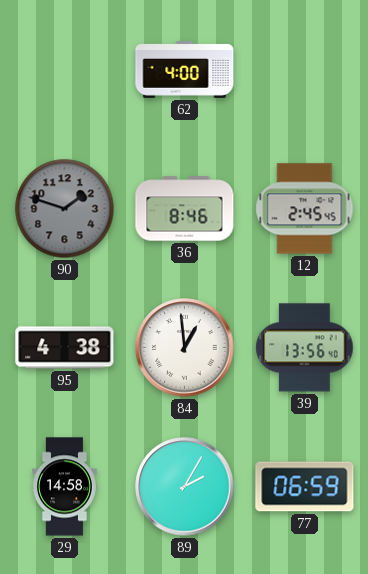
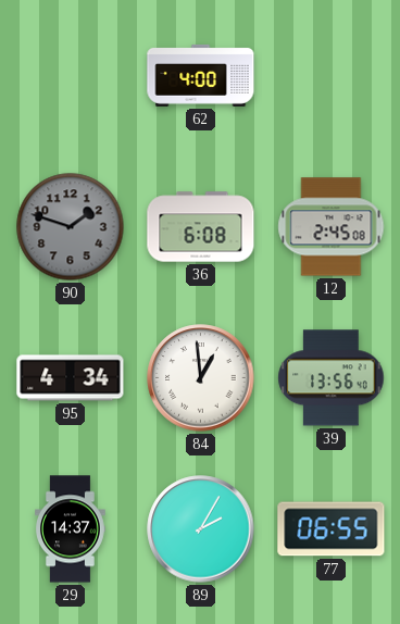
36: 8:46 -> 6:08
12: 2:45:45 -> 2:45:08
95: 4:38 -> 4:34
29: 14:58 -> 14:37
77: 06:59 -> 06:55
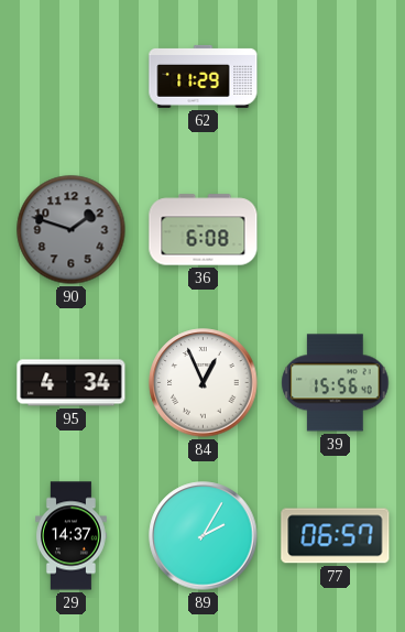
62: 4:00 -> 11:29
12: 2:45 -> none
84: 12:59 -> 12:56
39: 13:56 -> 15:56
77: 06:55 -> 06:57
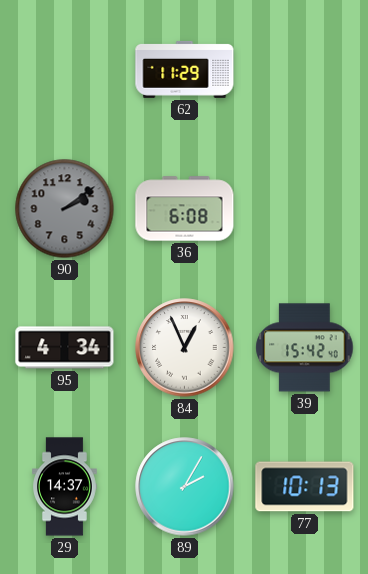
90: 1:48 -> 2:09
39: 15:56 -> 15:42
77: 06:57 -> 10:13
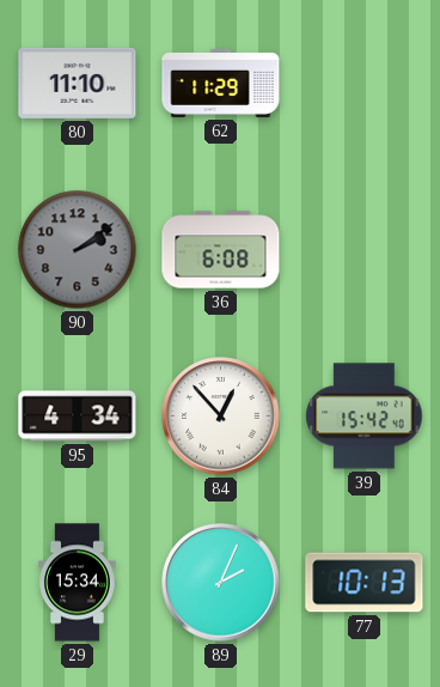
80: none -> 11:10
84: 12:56 -> 12:53
29: 14:37 -> 15:34
89: 2:05 -> 2:04
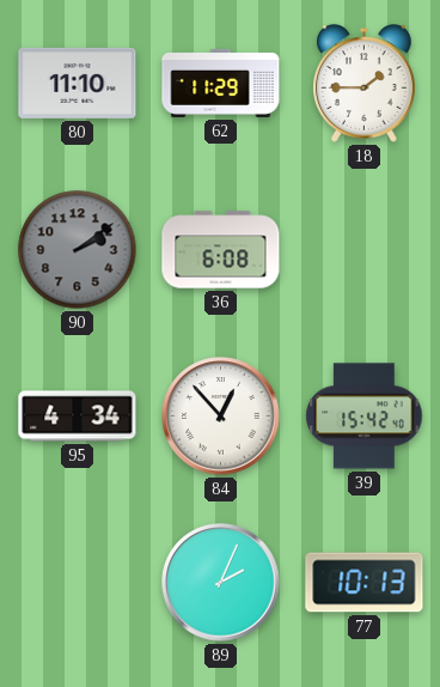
18: none -> 1:45
29: 15:34 -> none
